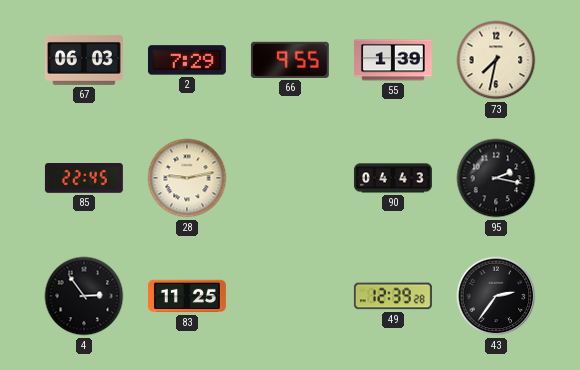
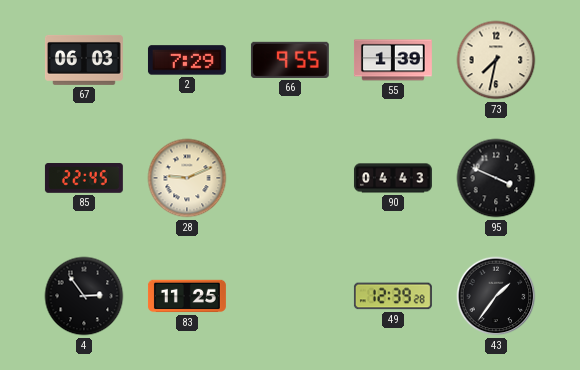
28: 9:13 -> 9:11
95: 2:17 -> 3:49
43: 2:36 -> 1:36
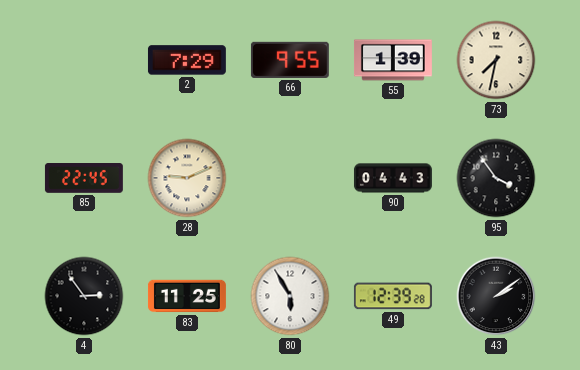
67: 06:03 -> none
95: 3:49 -> 3:54
80: none -> 5:55
43: 1:36 -> 2:09
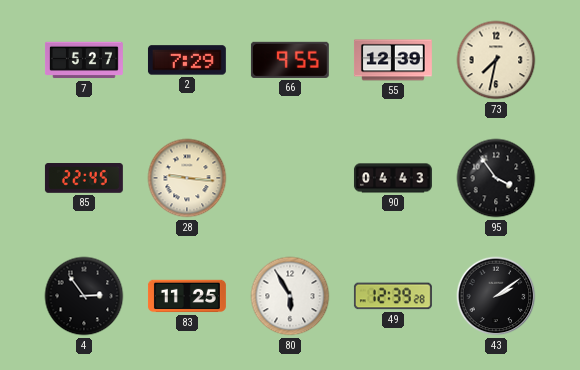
7: none -> 5:27
55: 1:39 -> 12:39
28: 9:11 -> 9:16
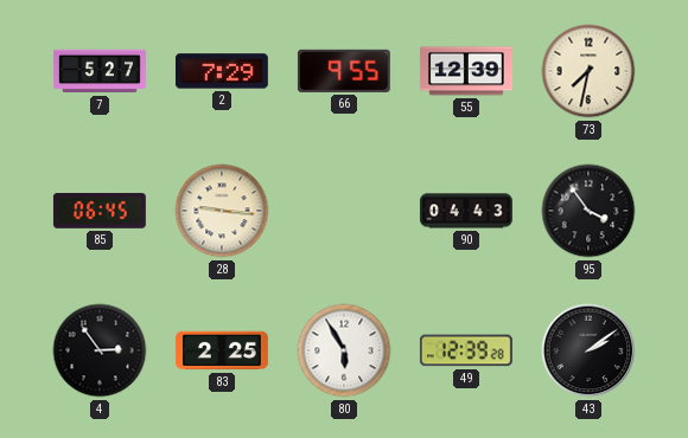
85: 22:45 -> 06:45
83: 11:25 -> 2:25
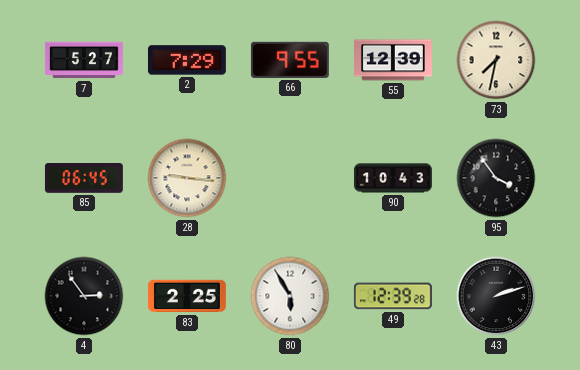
90: 04:43 -> 10:43
43: 2:09 -> 2:12
